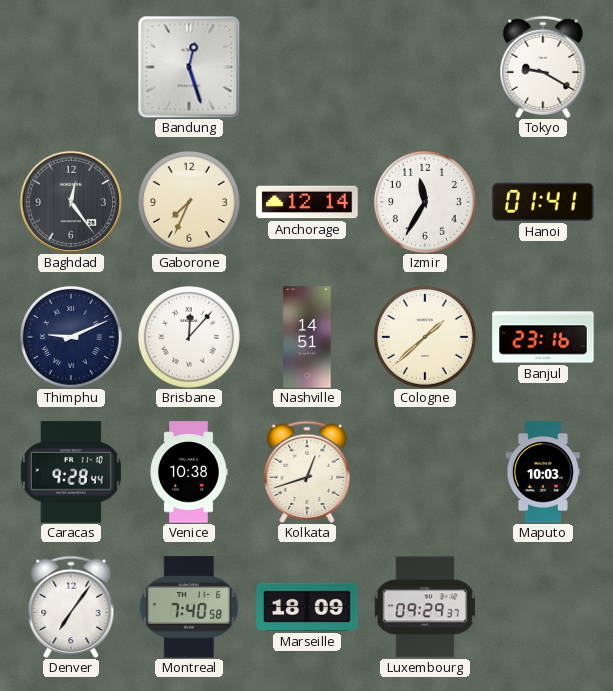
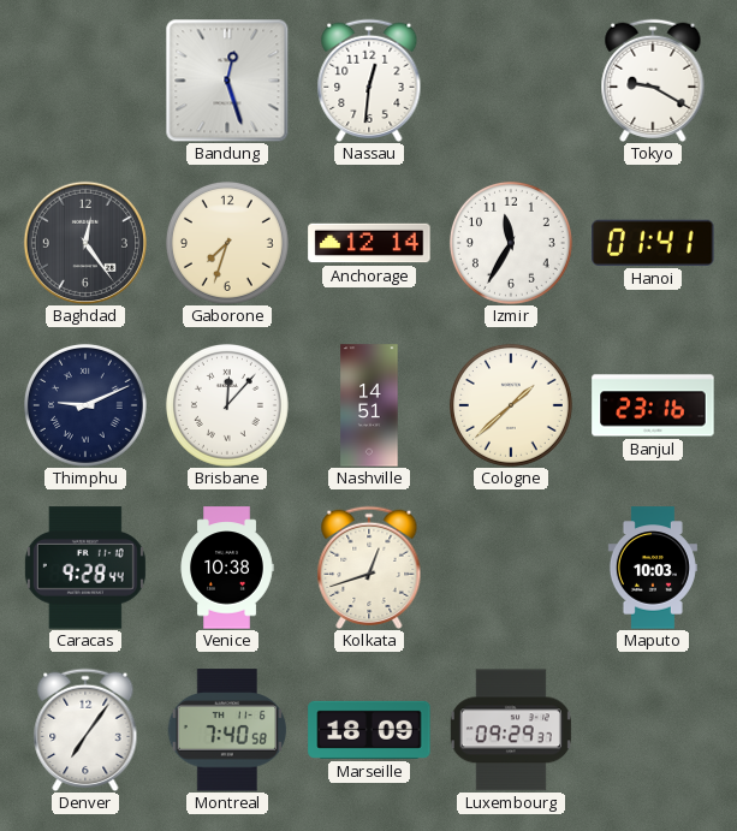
Nassau: none -> 12:31
Gaborone: 7:34 -> 7:33
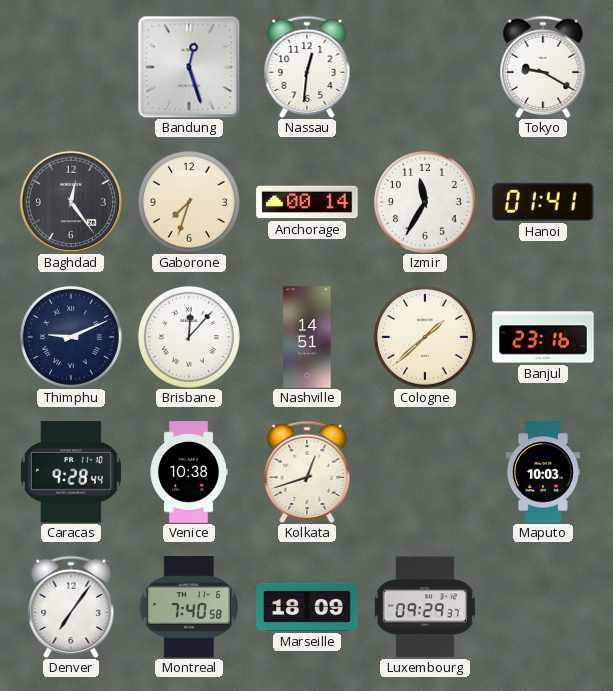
Anchorage: 12:14 -> 00:14
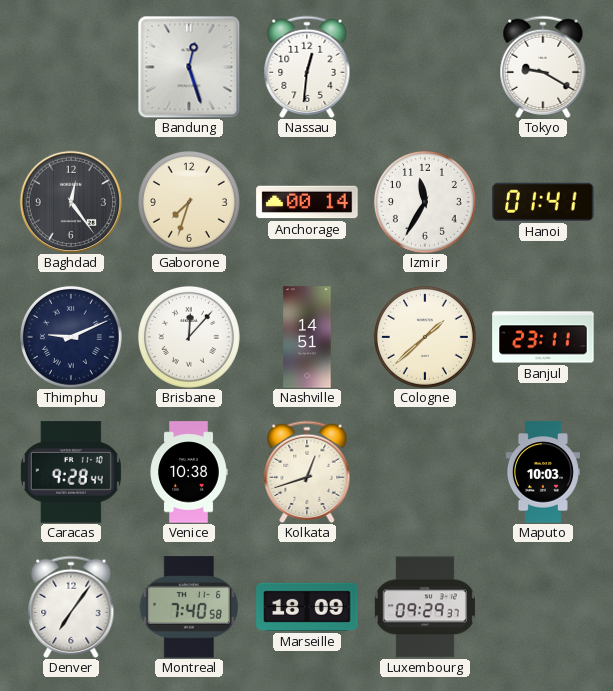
Banjul: 23:16 -> 23:11
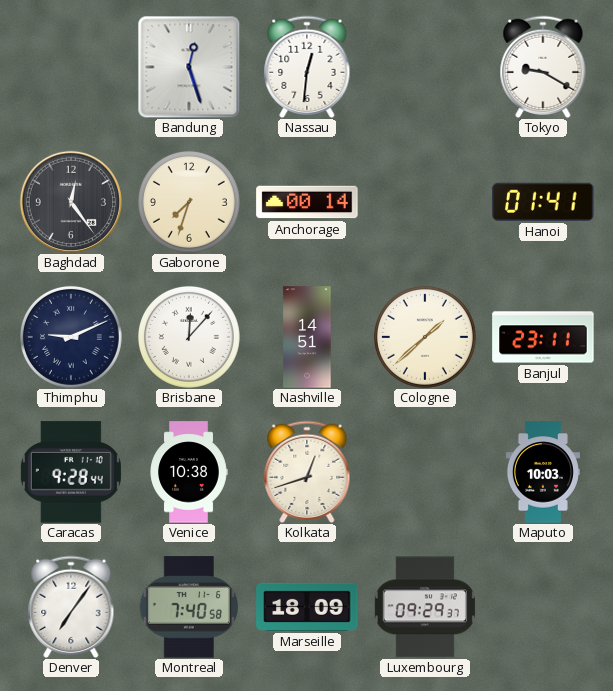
Izmir: 11:35 -> none
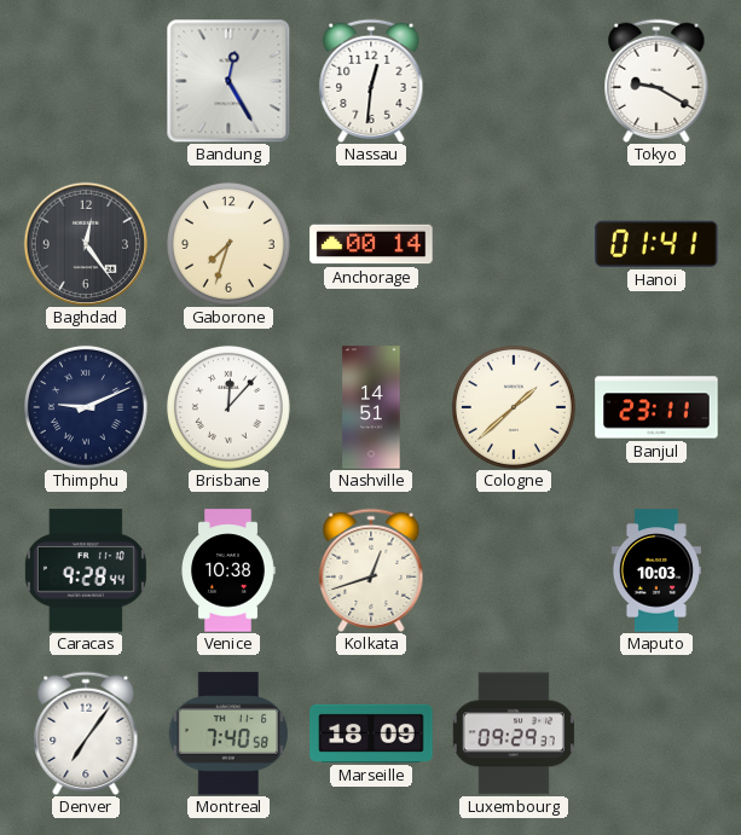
Bandung: 12:27 -> 12:25
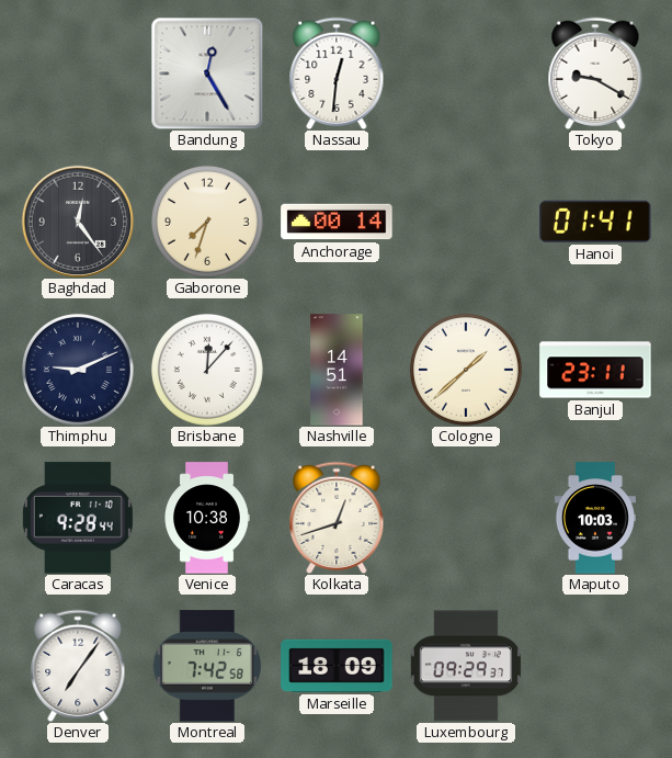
Montreal: 7:40 -> 7:42
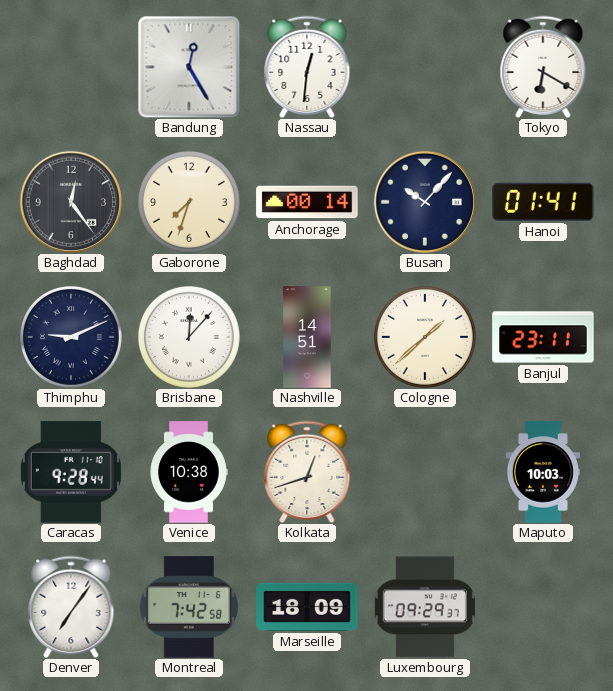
Tokyo: 9:20 -> 6:20
Busan: none -> 10:07
